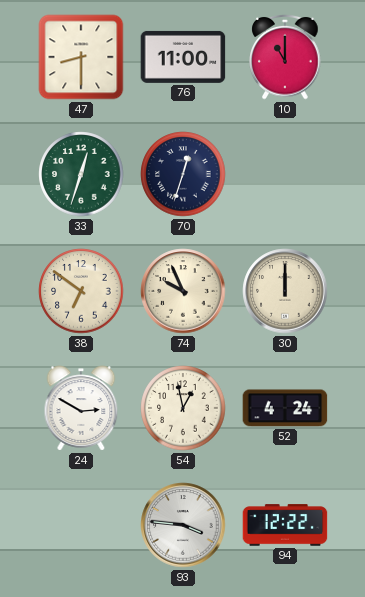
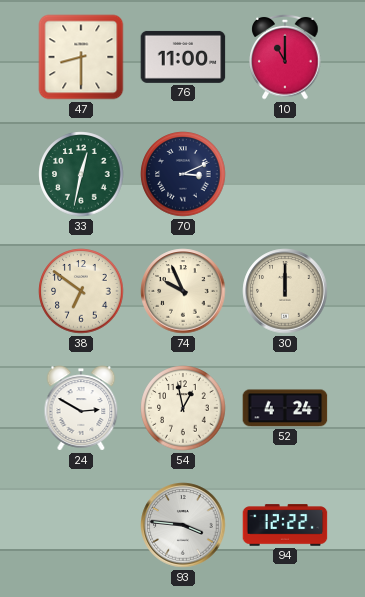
33: 12:33 -> 12:32
70: 12:33 -> 3:11
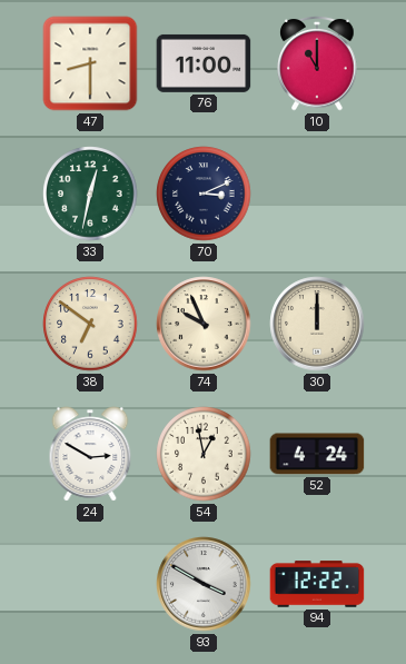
93: 3:46 -> 3:50
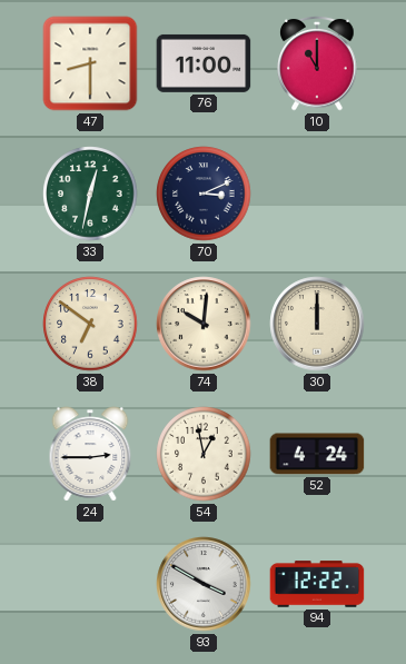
74: 9:56 -> 10:01
24: 2:50 -> 2:45
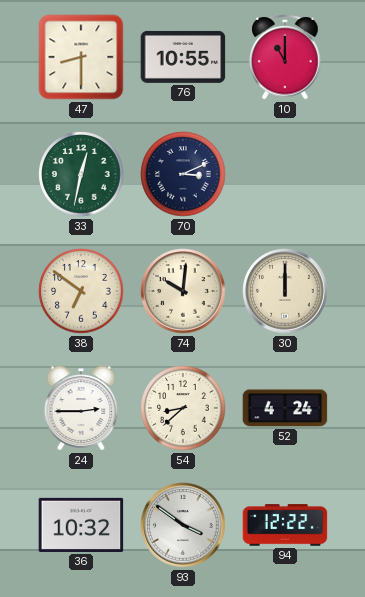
76: 11:00 -> 10:55
54: 12:58 -> 8:38
36: none -> 10:32
93: 3:50 -> 3:51
